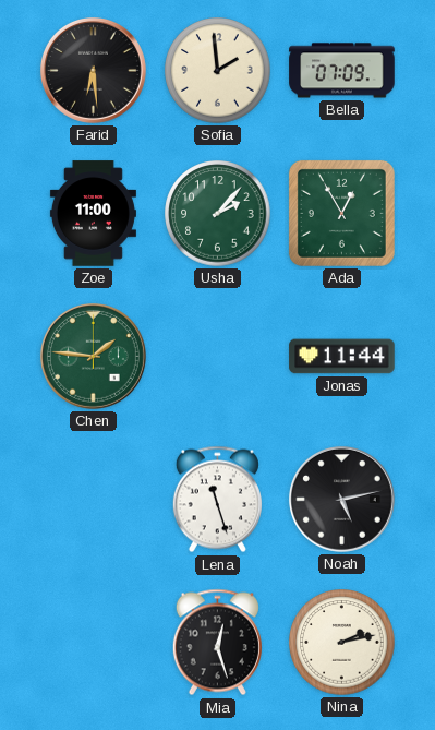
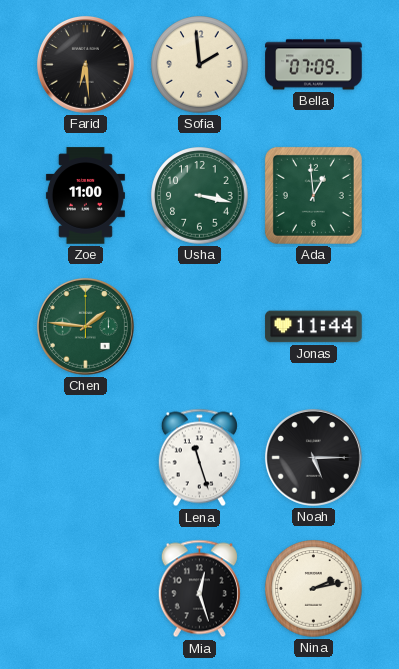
Usha: 2:07 -> 3:17
Ada: 12:55 -> 12:59
Noah: 5:13 -> 5:15
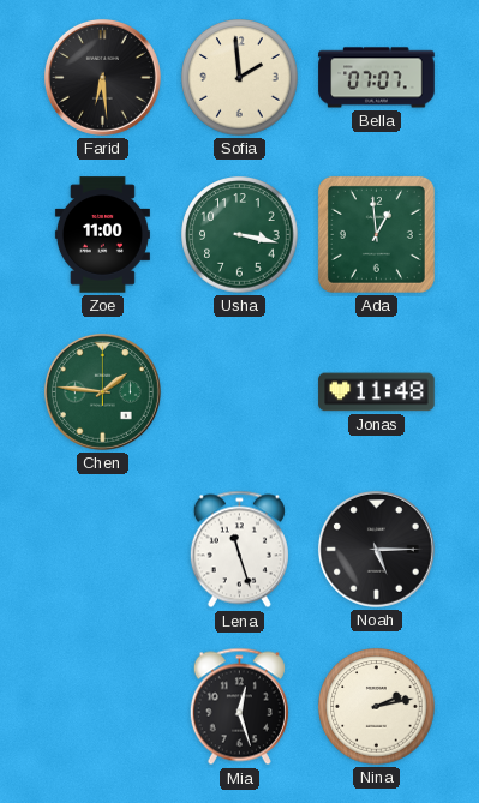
Bella: 07:09 -> 07:07
Jonas: 11:44 -> 11:48
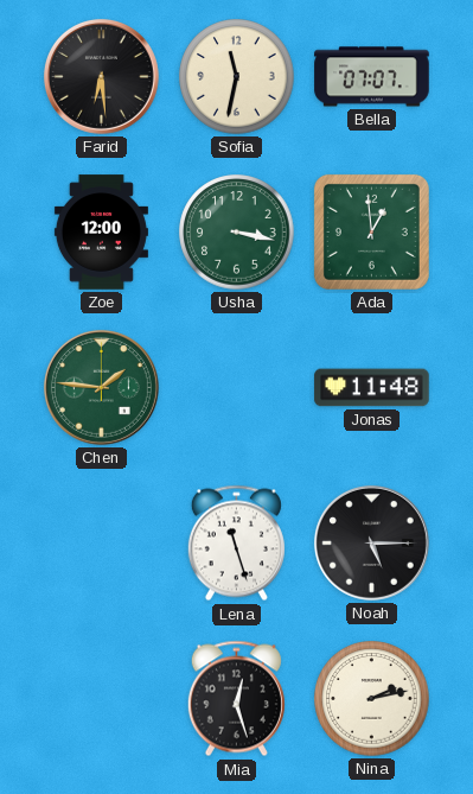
Sofia: 1:59 -> 11:32
Zoe: 11:00 -> 12:00
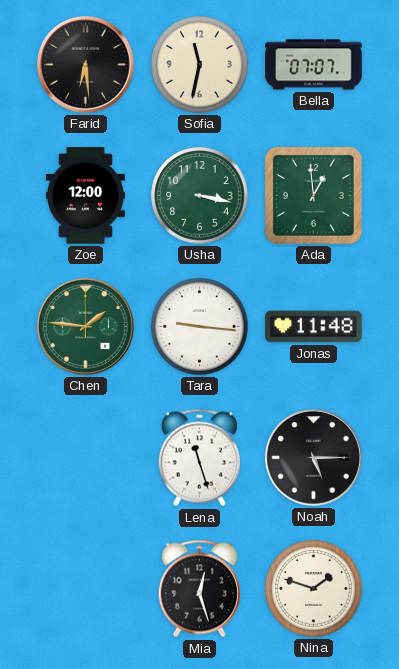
Tara: none -> 9:16
Nina: 2:13 -> 1:48
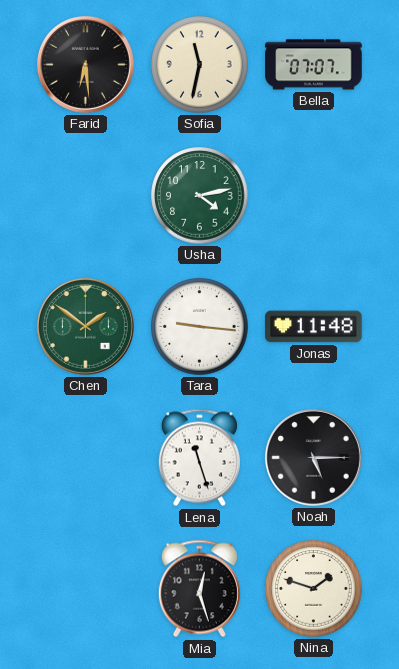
Zoe: 12:00 -> none
Usha: 3:17 -> 4:13
Ada: 12:59 -> none
Chen: 1:46 -> 1:51
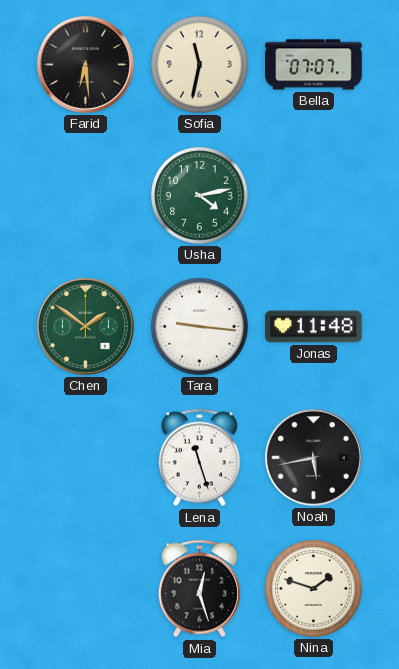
Noah: 5:15 -> 5:43
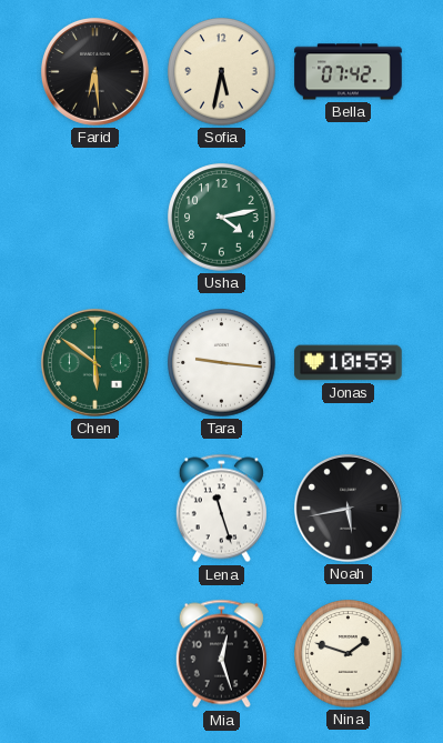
Sofia: 11:32 -> 5:32
Bella: 07:07 -> 07:42
Chen: 1:51 -> 5:51
Jonas: 11:48 -> 10:59
